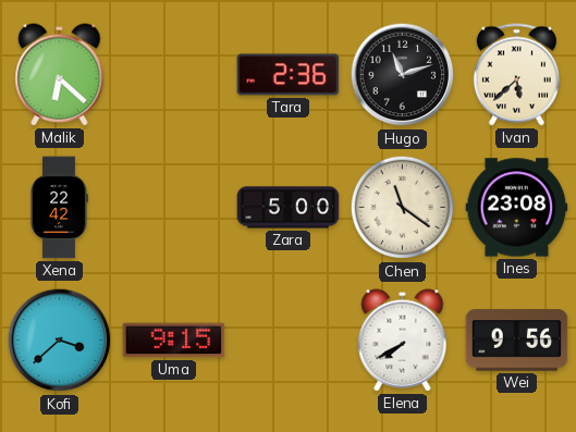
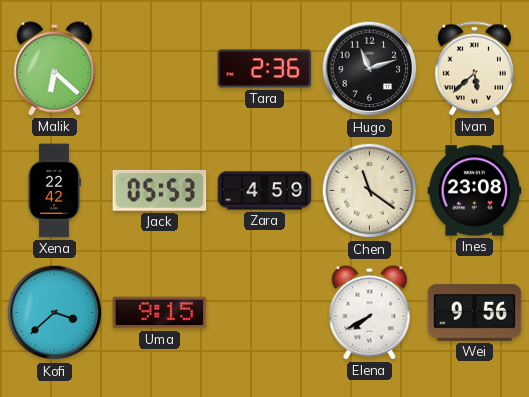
Jack: none -> 05:53
Zara: 5:00 -> 4:59
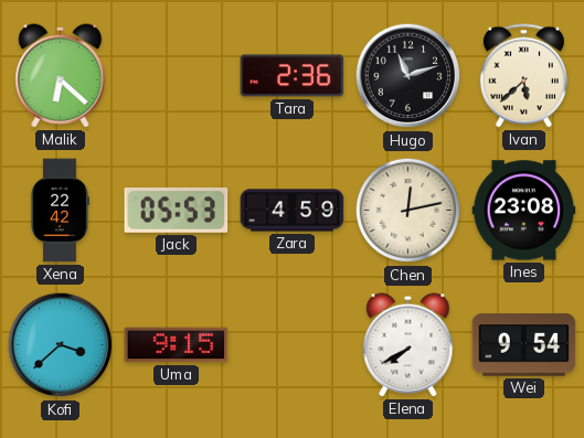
Chen: 11:21 -> 12:13
Wei: 9:56 -> 9:54
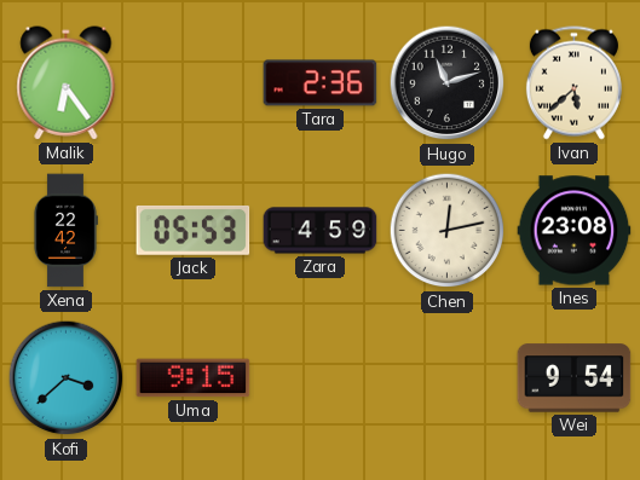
Malik: 6:22 -> 6:24
Elena: 7:40 -> none
